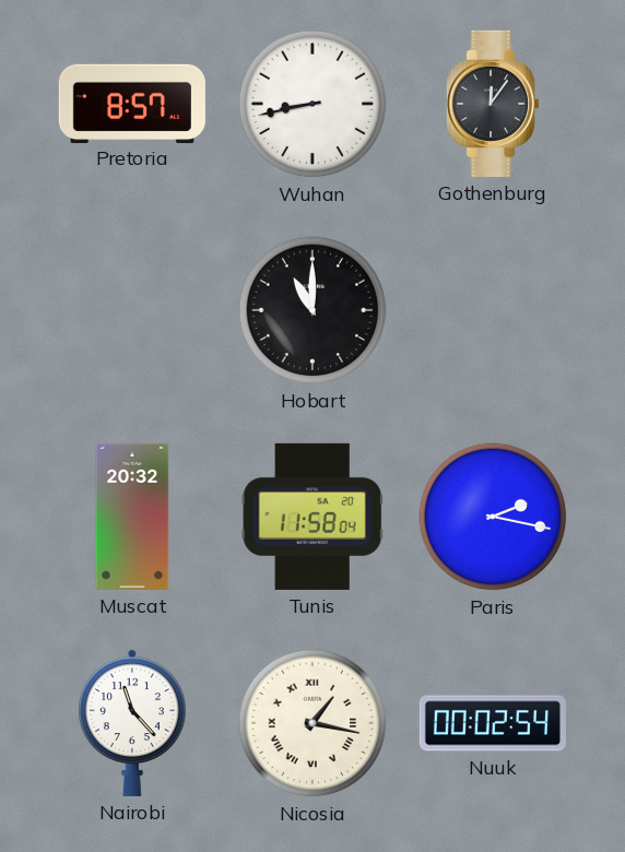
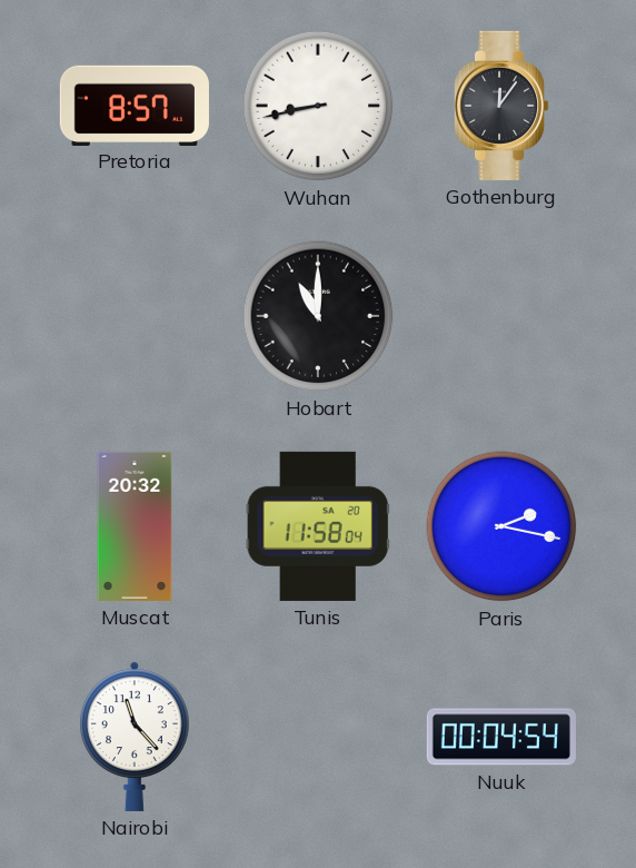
Nicosia: 1:17 -> none
Nuuk: 00:02 -> 00:04
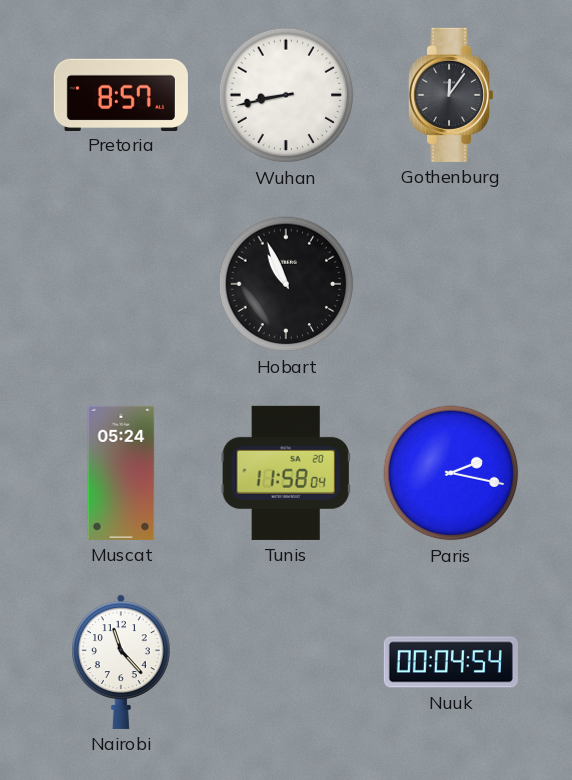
Hobart: 11:00 -> 10:56
Muscat: 20:32 -> 05:24
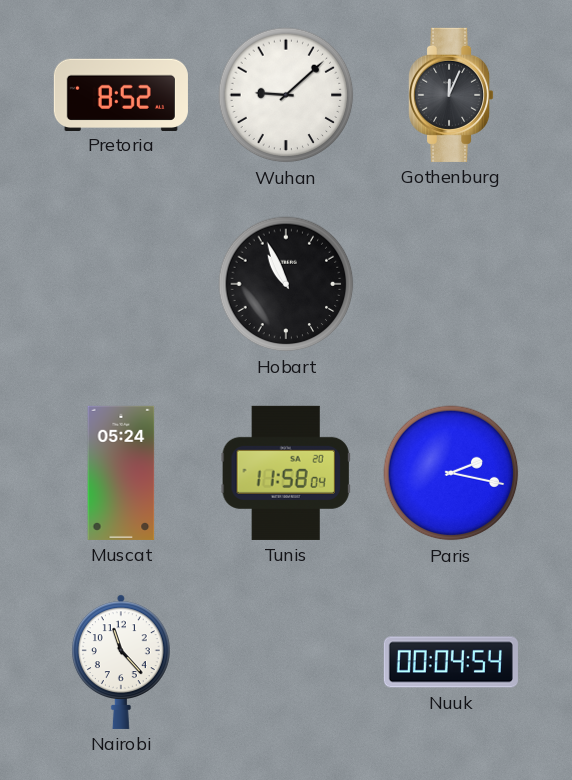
Pretoria: 8:57 -> 8:52
Wuhan: 8:43 -> 9:08
Gothenburg: 12:06 -> 12:04
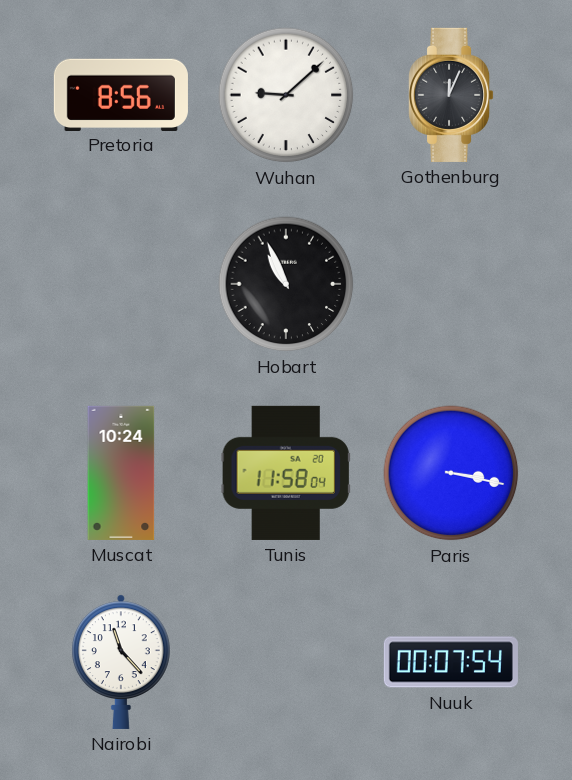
Pretoria: 8:52 -> 8:56
Muscat: 05:24 -> 10:24
Paris: 2:17 -> 3:17
Nuuk: 00:04 -> 00:07
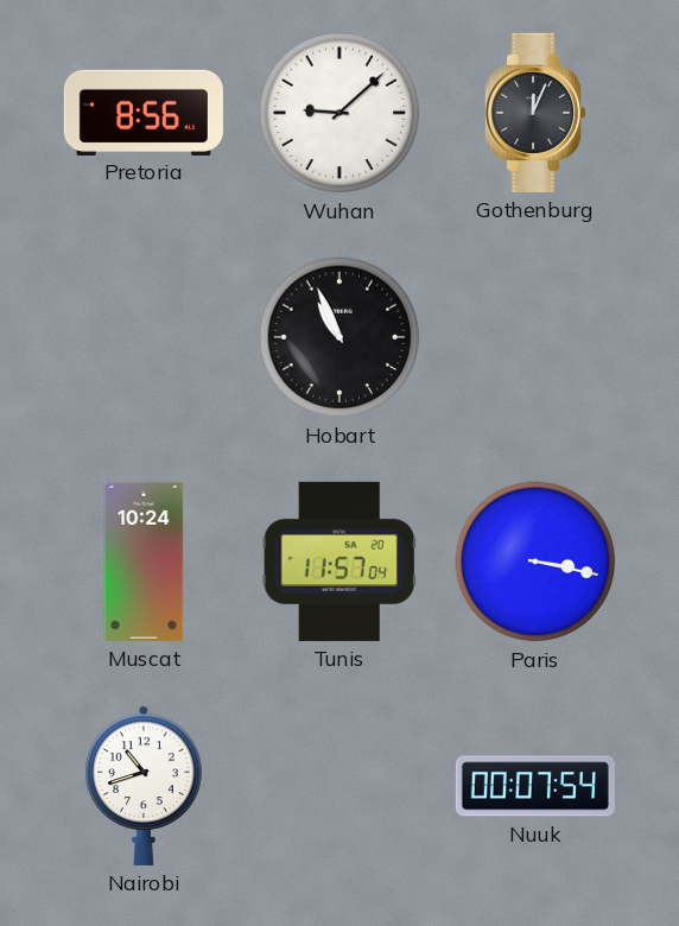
Tunis: 11:58 -> 11:57
Nairobi: 11:23 -> 10:42
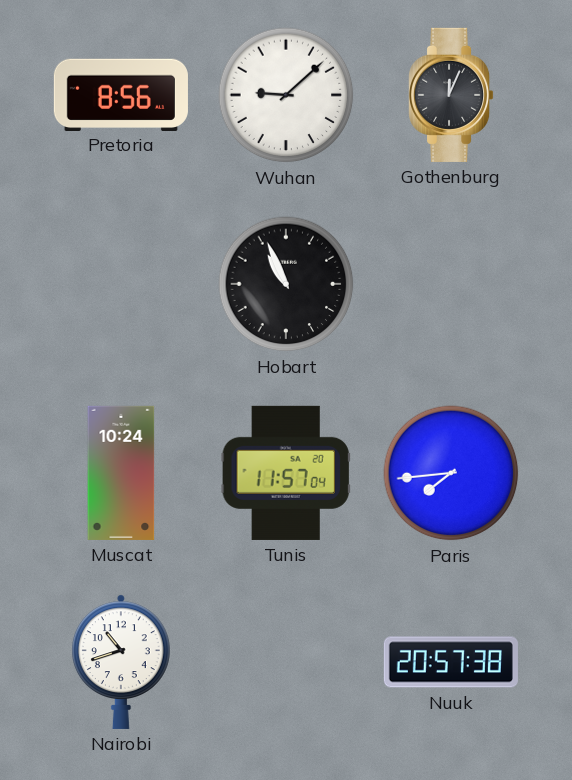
Paris: 3:17 -> 7:44
Nuuk: 00:07 -> 20:57
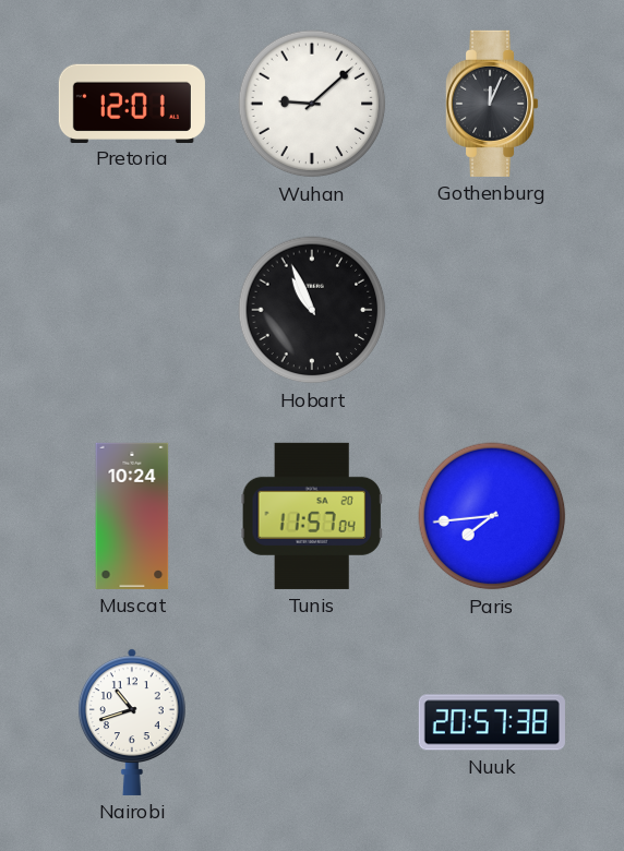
Pretoria: 8:56 -> 12:01
